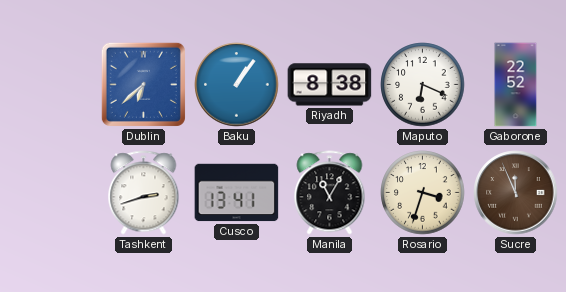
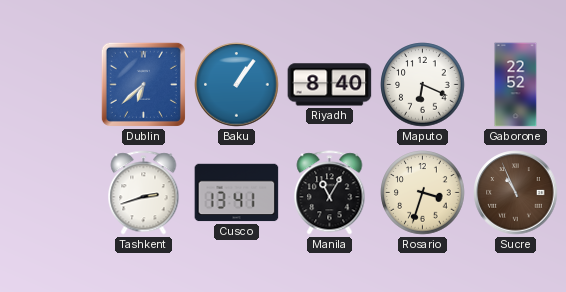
Riyadh: 8:38 -> 8:40
Sucre: 11:56 -> 10:56
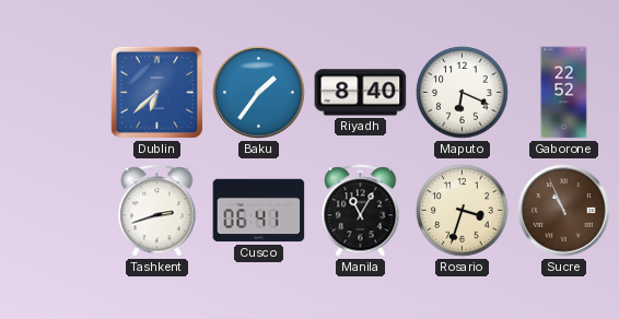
Baku: 1:06 -> 1:36
Cusco: 13:41 -> 06:41
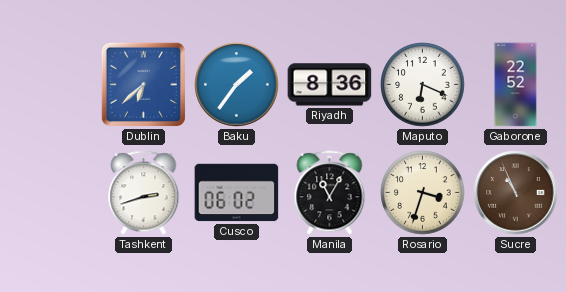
Riyadh: 8:40 -> 8:36
Cusco: 06:41 -> 06:02
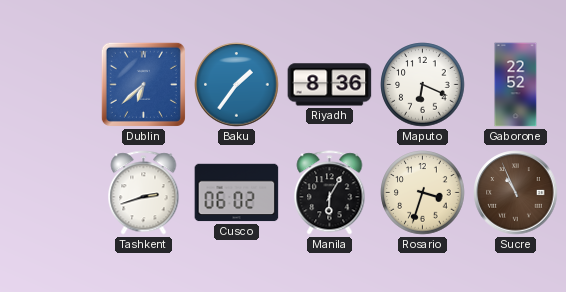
Manila: 11:05 -> 6:05
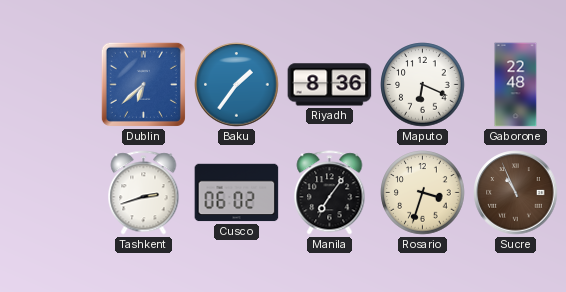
Gaborone: 22:52 -> 22:48
Manila: 6:05 -> 7:06
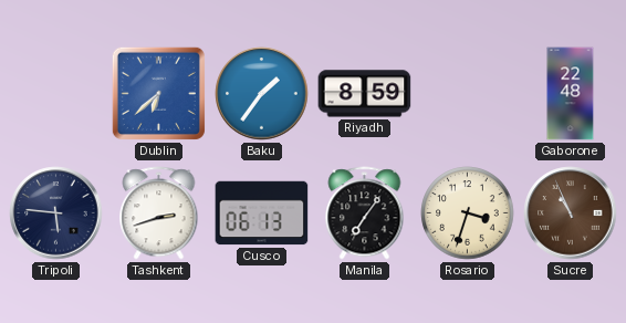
Riyadh: 8:36 -> 8:59
Maputo: 6:19 -> none
Tripoli: none -> 5:46
Cusco: 06:02 -> 06:13
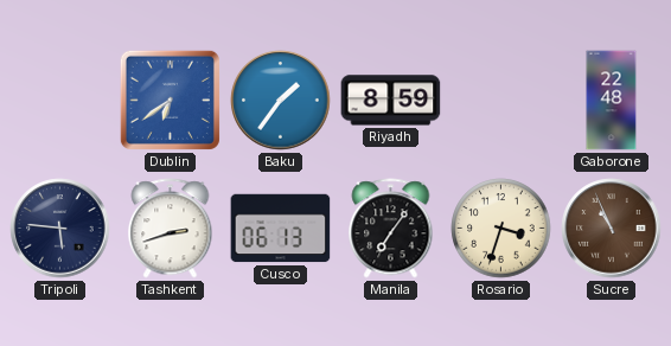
Dublin: 6:38 -> 6:39
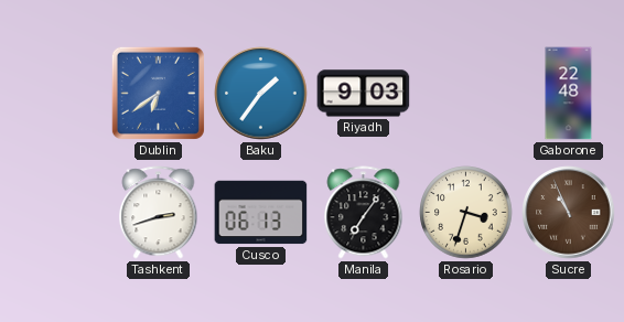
Riyadh: 8:59 -> 9:03
Tripoli: 5:46 -> none
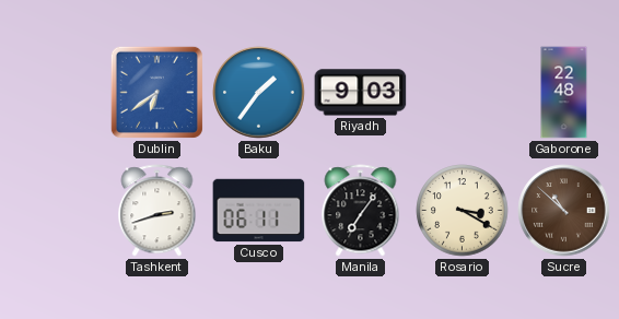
Cusco: 06:13 -> 06:11
Rosario: 3:33 -> 3:20
Sucre: 10:56 -> 10:52
